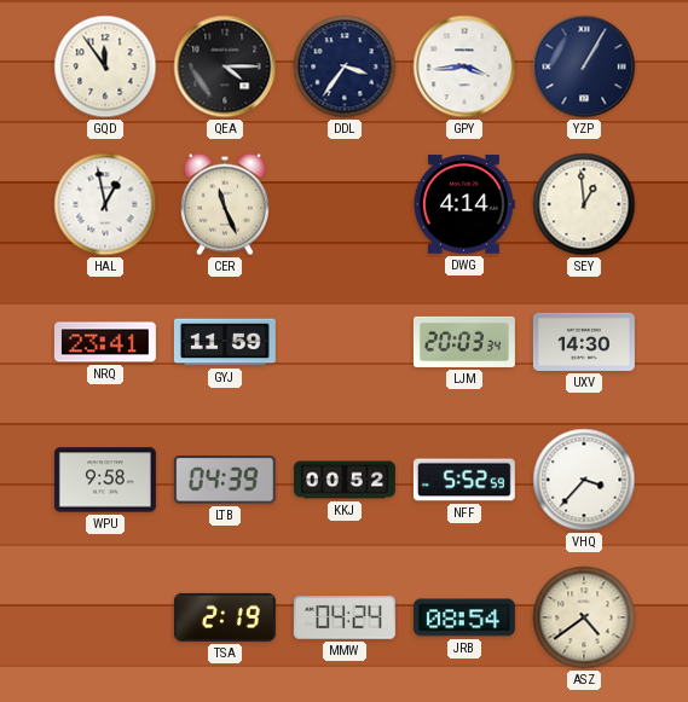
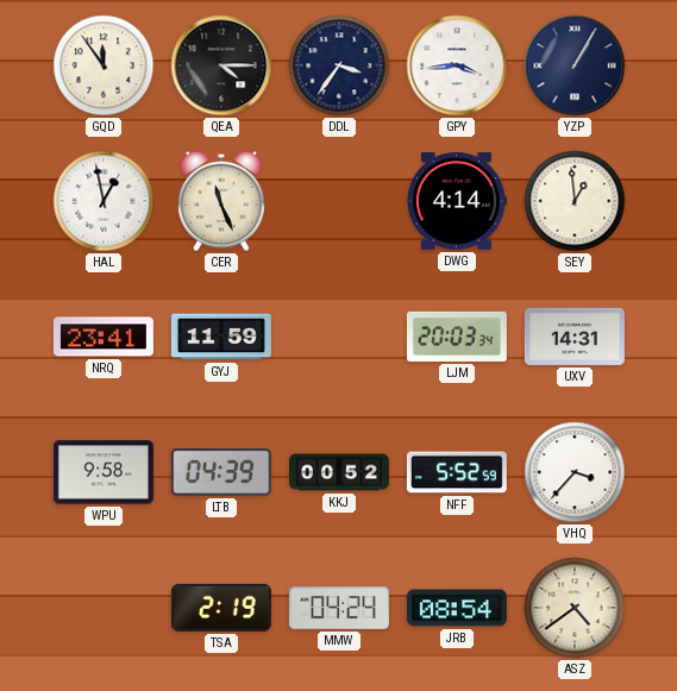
UXV: 14:30 -> 14:31
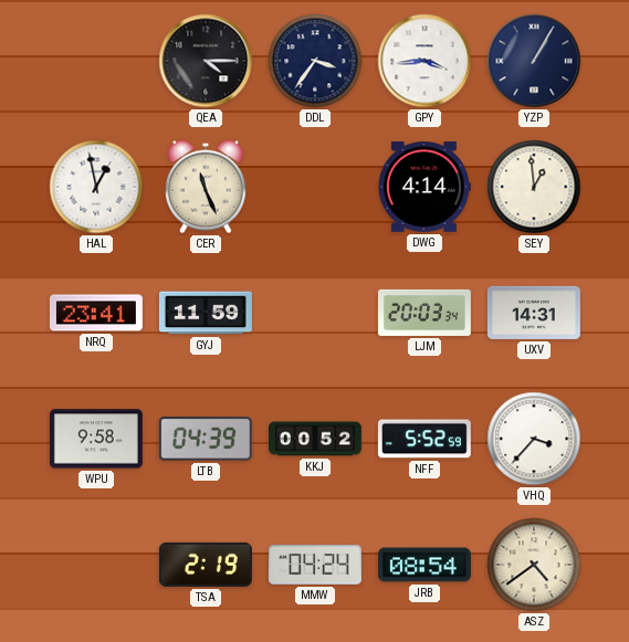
GQD: 11:54 -> none
